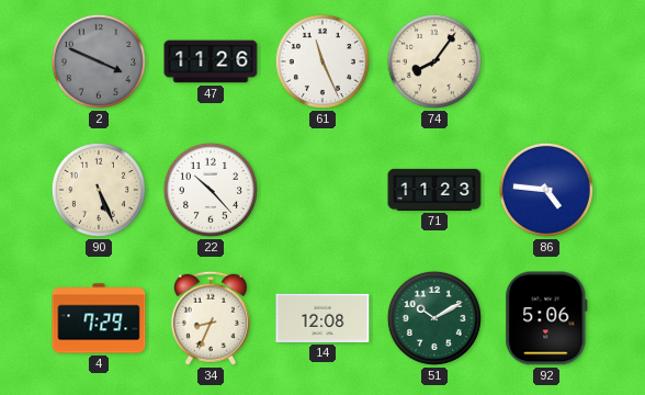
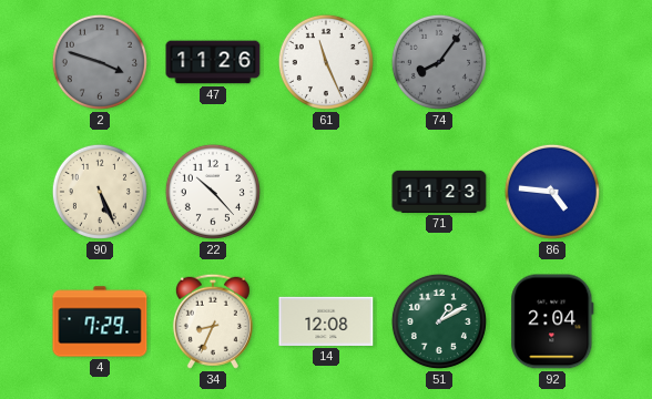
2: 3:49 -> 3:48
74 dial: cream -> grey
51: 10:10 -> 1:10
92: 5:06 -> 2:04
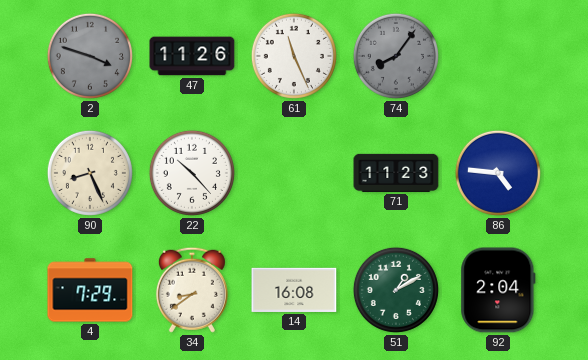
90: 5:26 -> 8:26
34: 8:34 -> 8:39
14: 12:08 -> 16:08
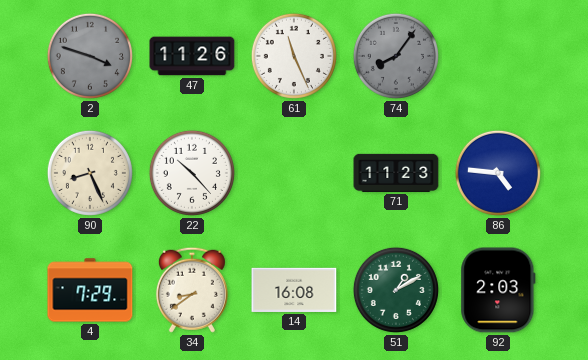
92: 2:04 -> 2:03
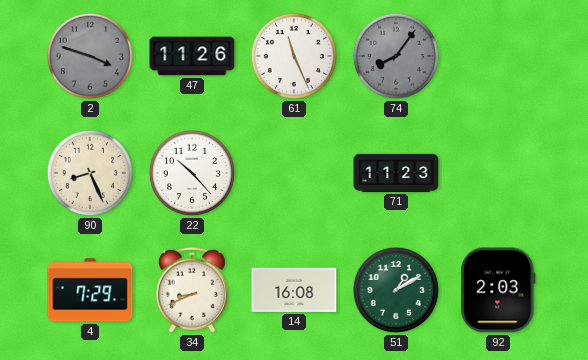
86: 4:46 -> none
34: 8:39 -> 8:41
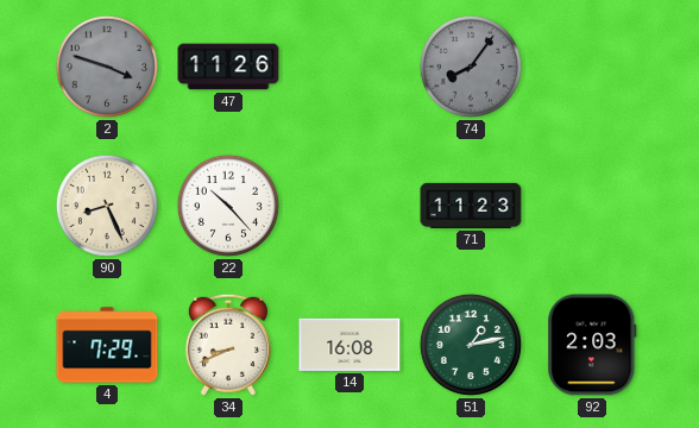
61: 11:26 -> none
51: 1:10 -> 1:13
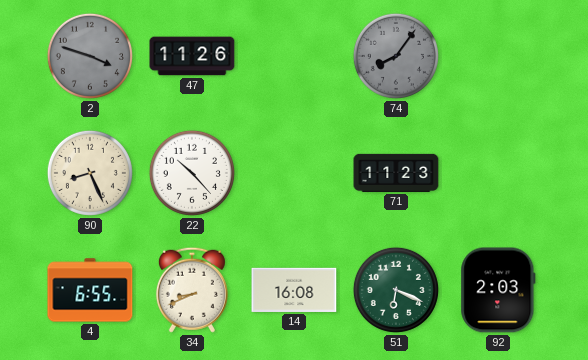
4: 7:29 -> 6:55
51: 1:13 -> 6:19
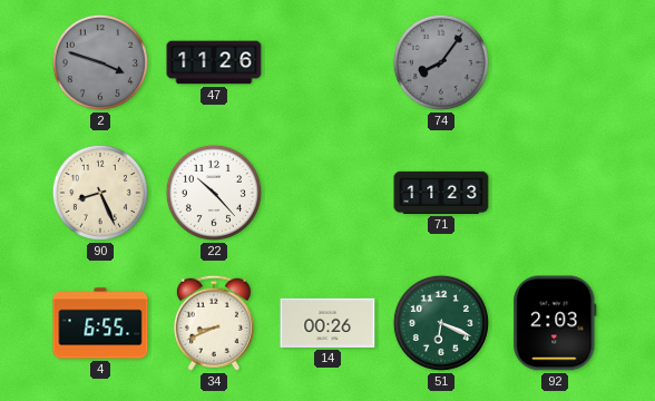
14: 16:08 -> 00:26
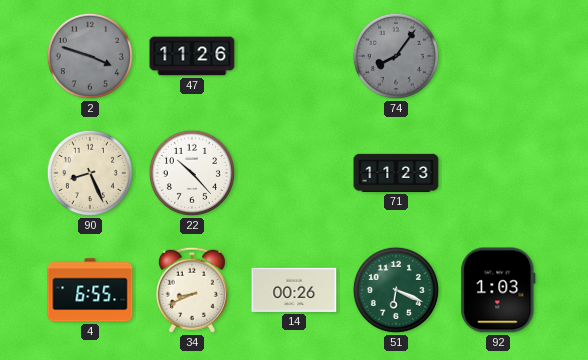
92: 2:03 -> 1:03
